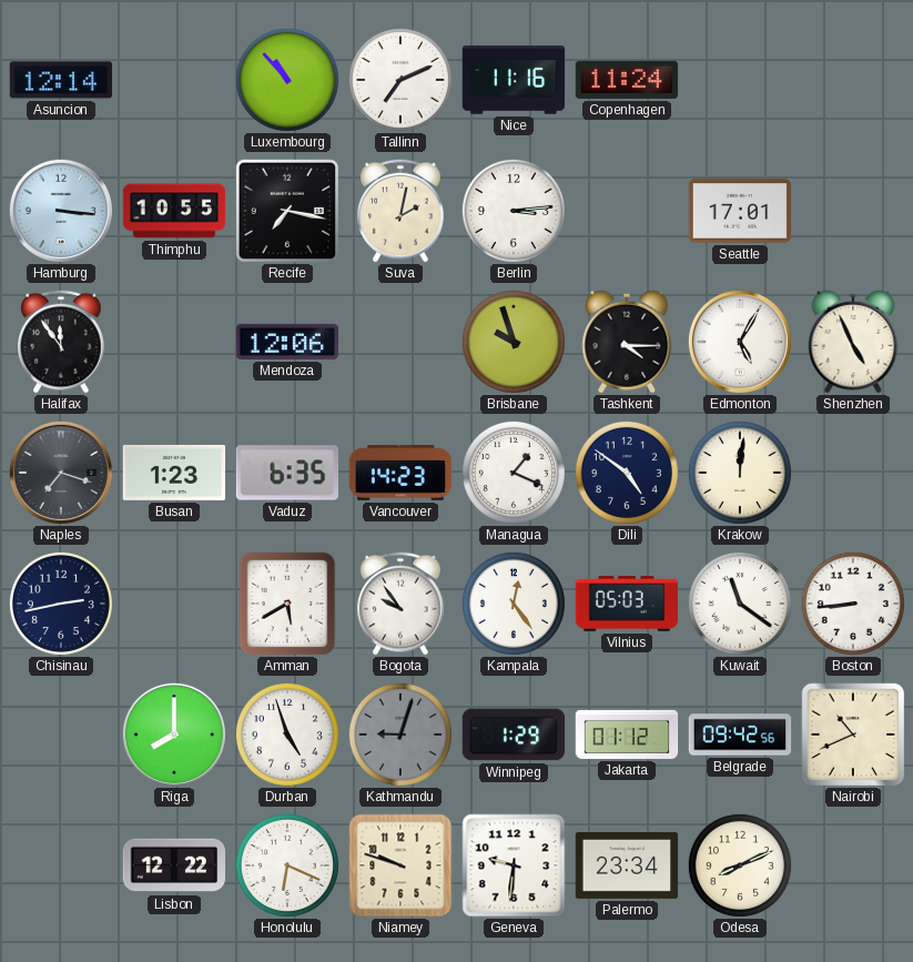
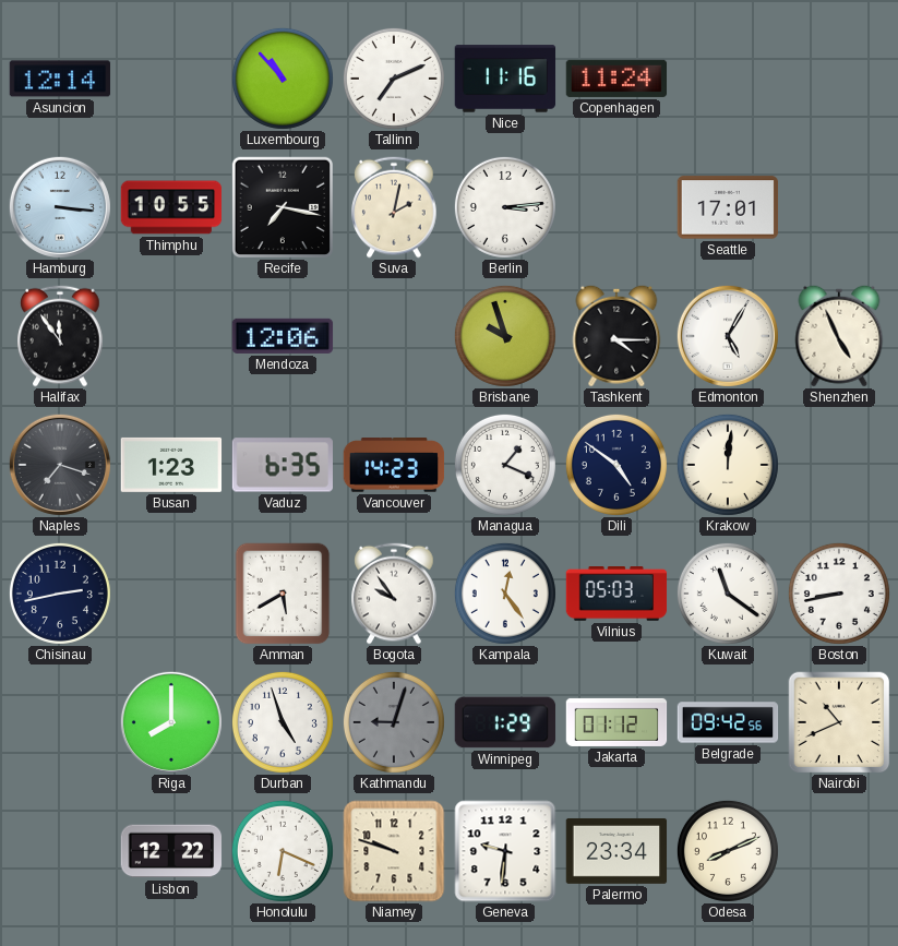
Boston: 8:44 -> 8:43
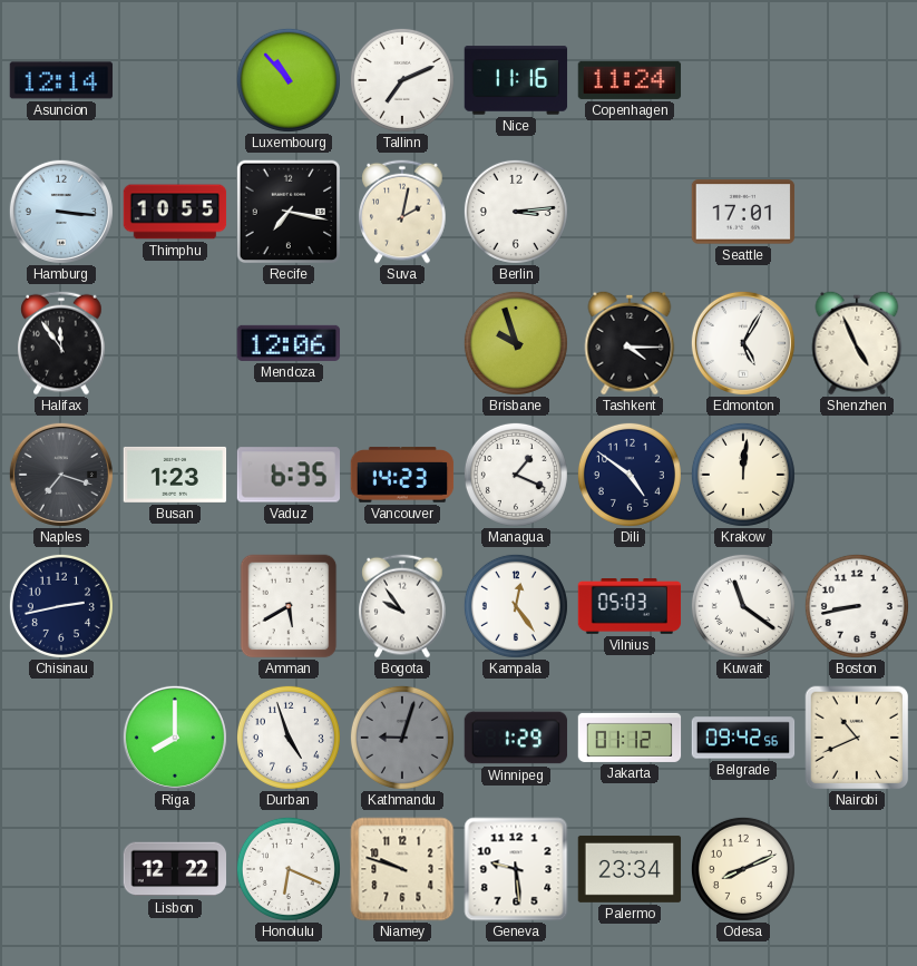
Geneva: 9:31 -> 9:29
